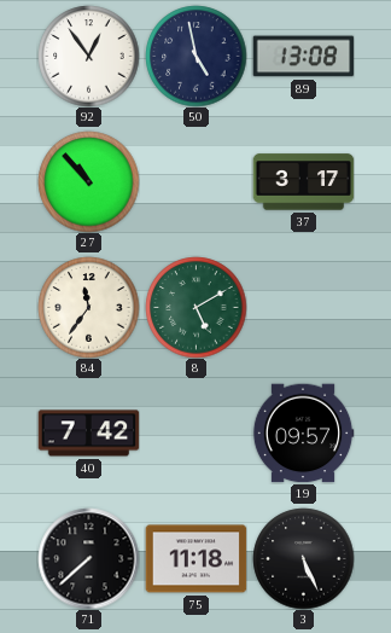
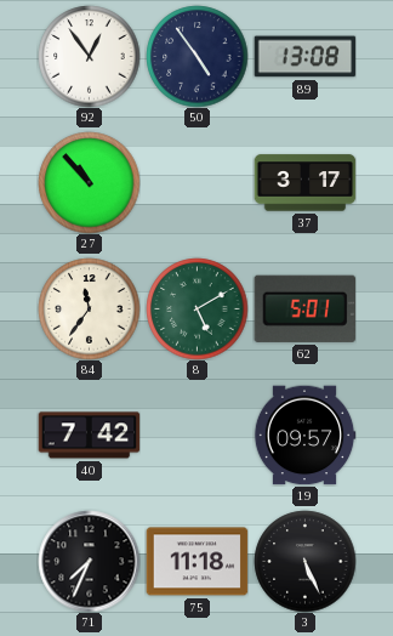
50: 4:58 -> 4:54
62: none -> 5:01
71: 7:38 -> 7:34
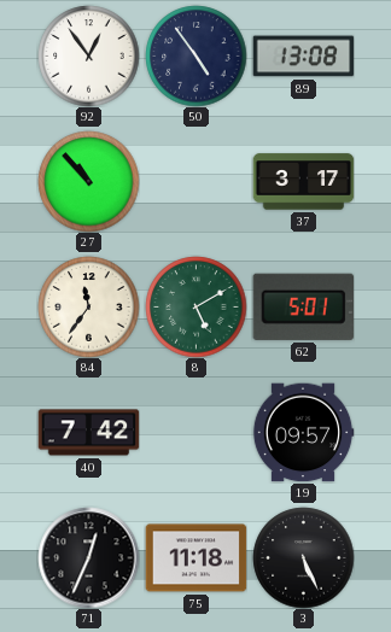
71: 7:34 -> 12:34
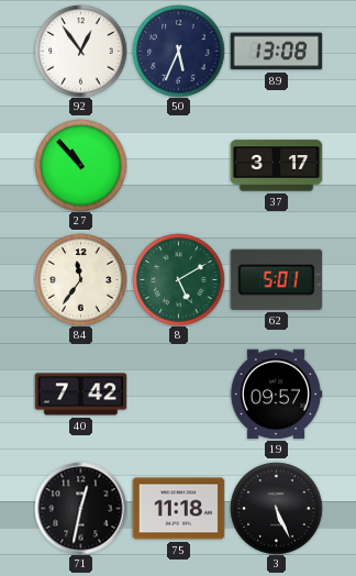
50: 4:54 -> 5:34
71: 12:34 -> 12:32
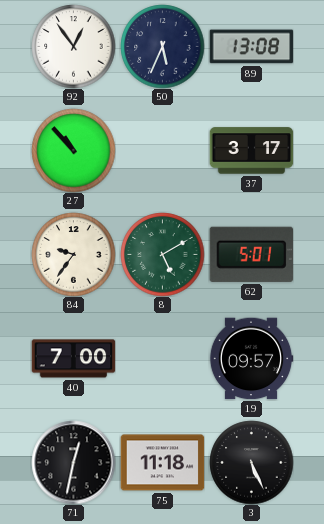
84: 11:36 -> 9:36
40: 7:42 -> 7:00
